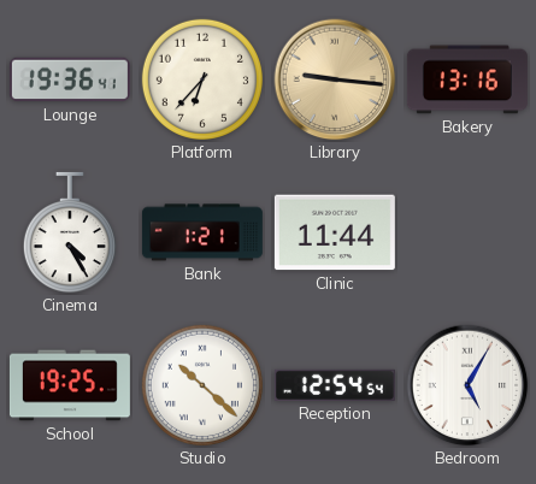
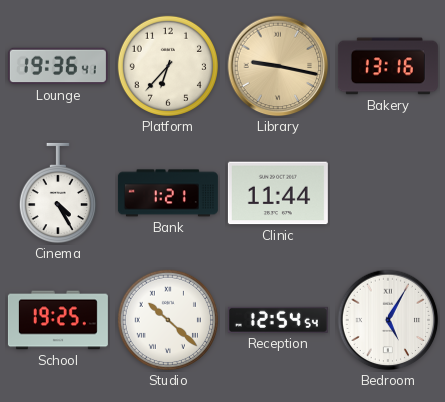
Library: 9:16 -> 9:17
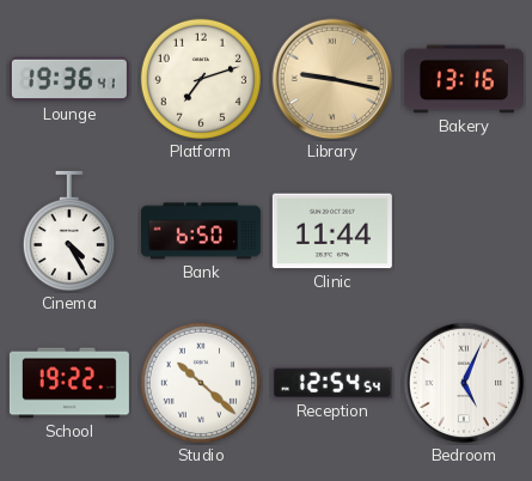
Platform: 6:37 -> 7:12
Bank: 1:21 -> 6:50
School: 19:25 -> 19:22
Bedroom: 5:05 -> 5:04
